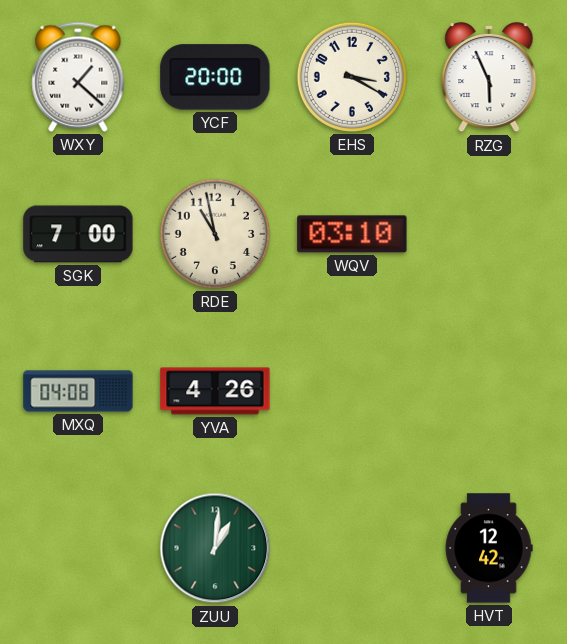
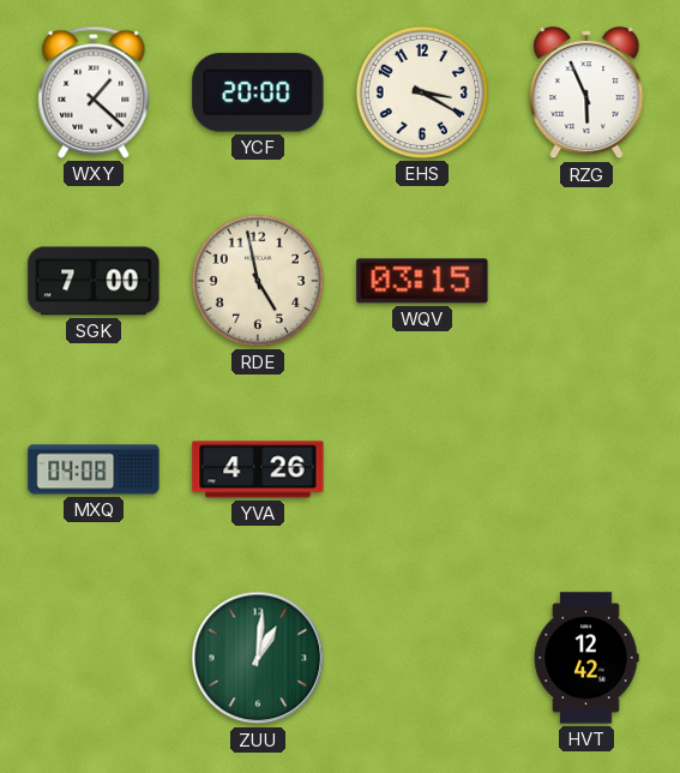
RDE: 10:58 -> 4:58
WQV: 03:10 -> 03:15
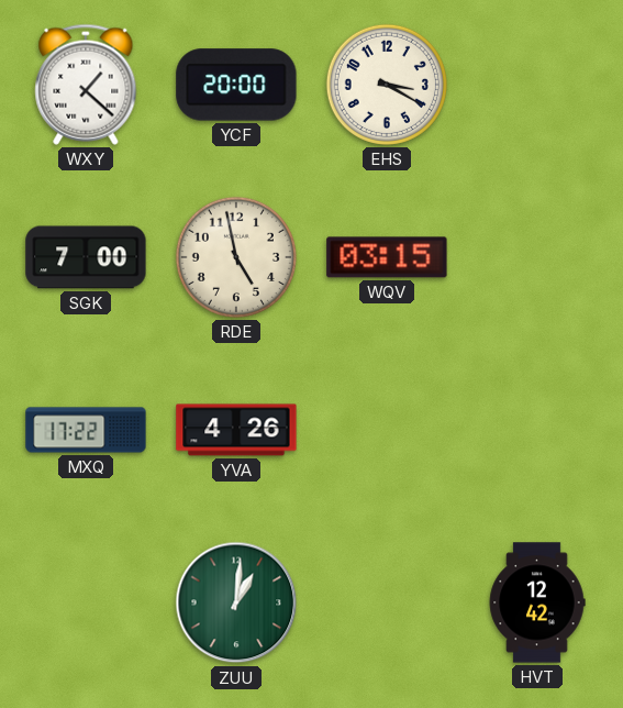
RZG: 5:56 -> none
MXQ: 04:08 -> 17:22
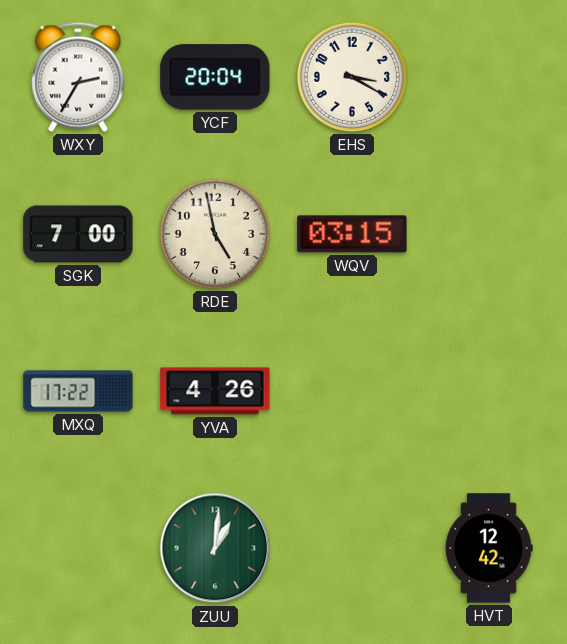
WXY: 1:22 -> 2:35
YCF: 20:00 -> 20:04
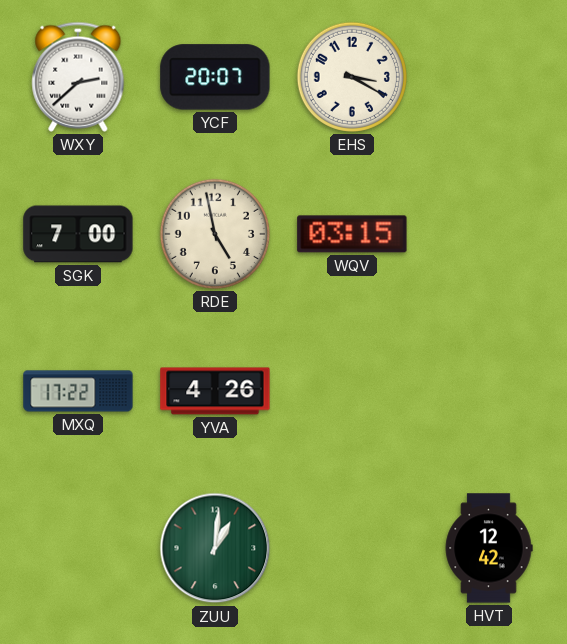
WXY: 2:35 -> 2:38
YCF: 20:04 -> 20:07
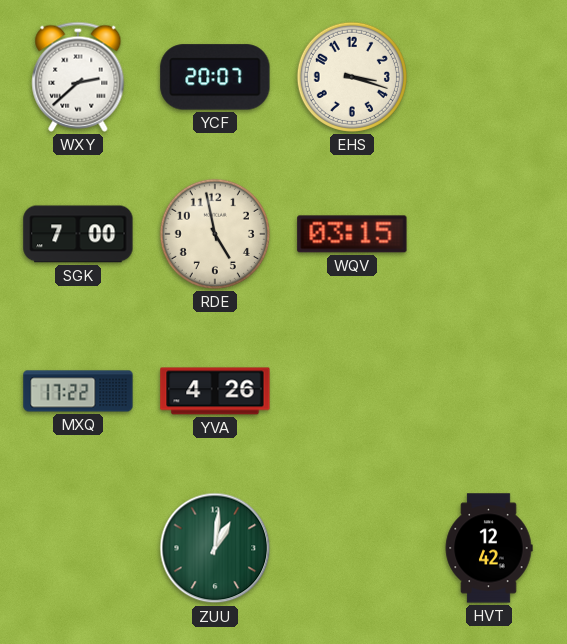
EHS: 3:20 -> 3:18
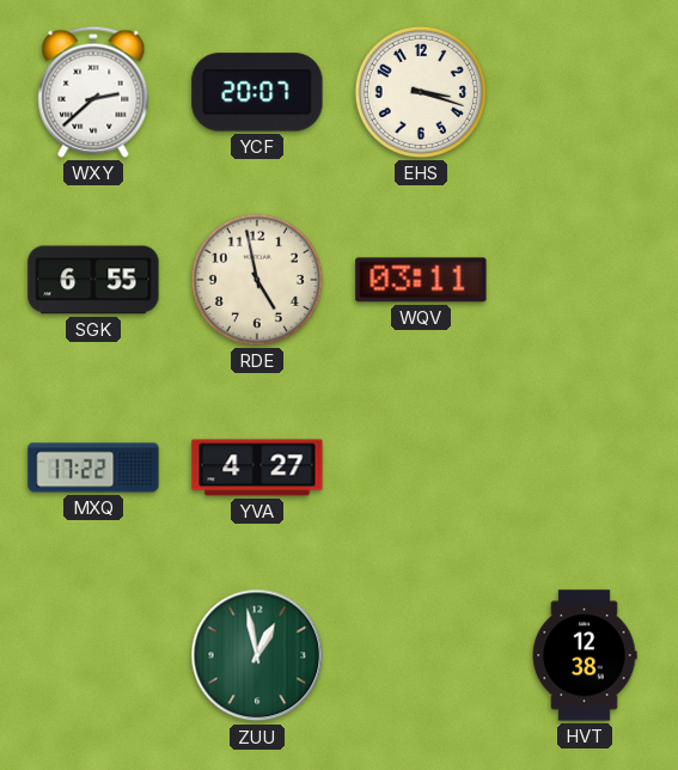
SGK: 7:00 -> 6:55
WQV: 03:15 -> 03:11
YVA: 4:26 -> 4:27
ZUU: 1:01 -> 12:58
HVT: 12:42 -> 12:38
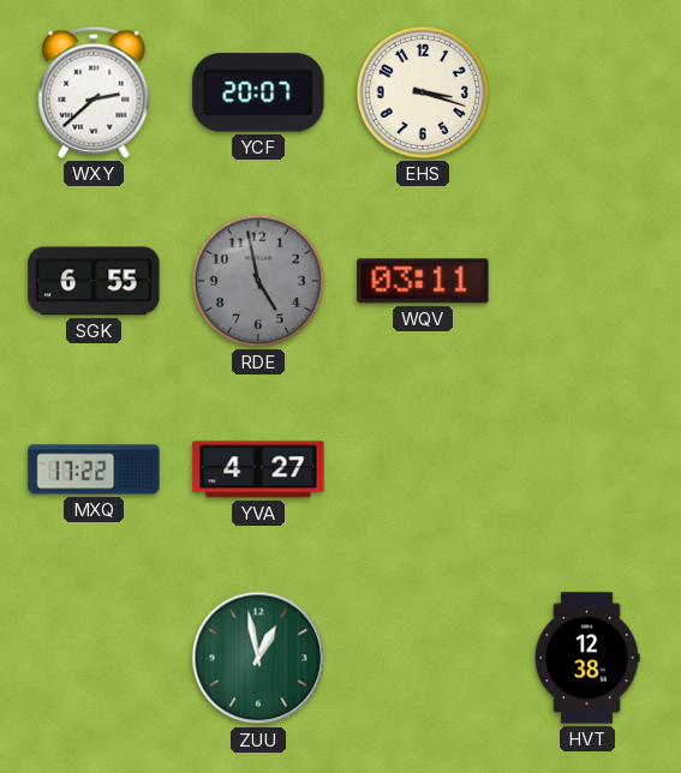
RDE dial: cream -> grey
